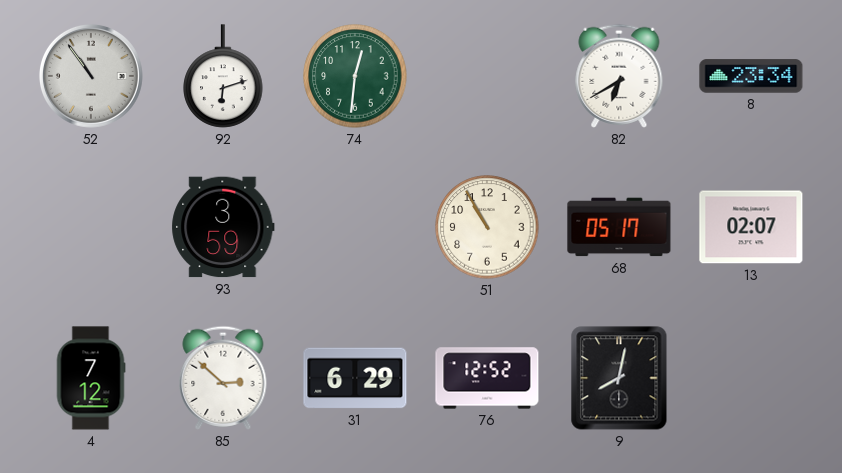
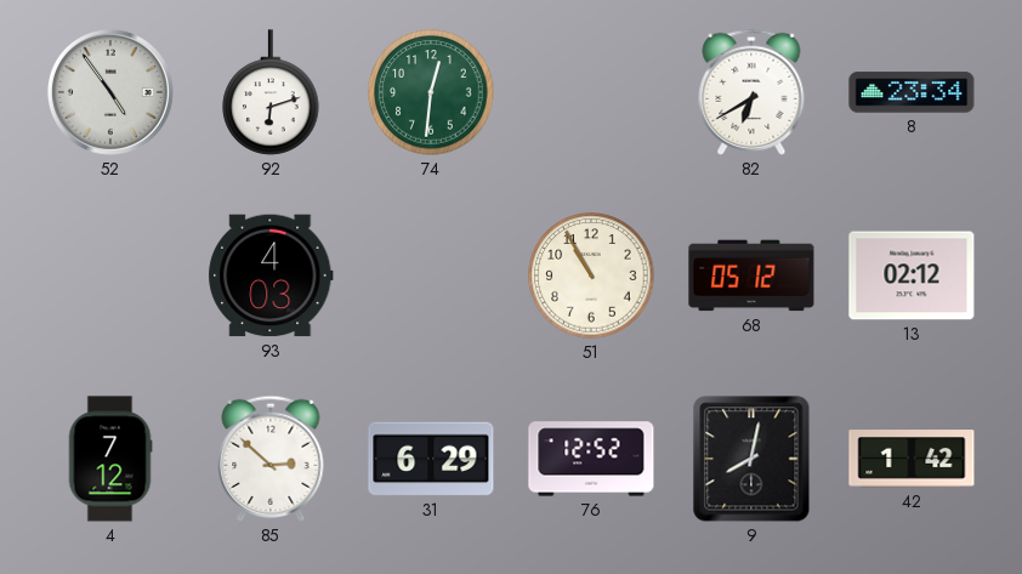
52: 10:54 -> 4:54
93: 3:59 -> 4:03
68: 05:17 -> 05:12
13: 02:07 -> 02:12
42: none -> 1:42
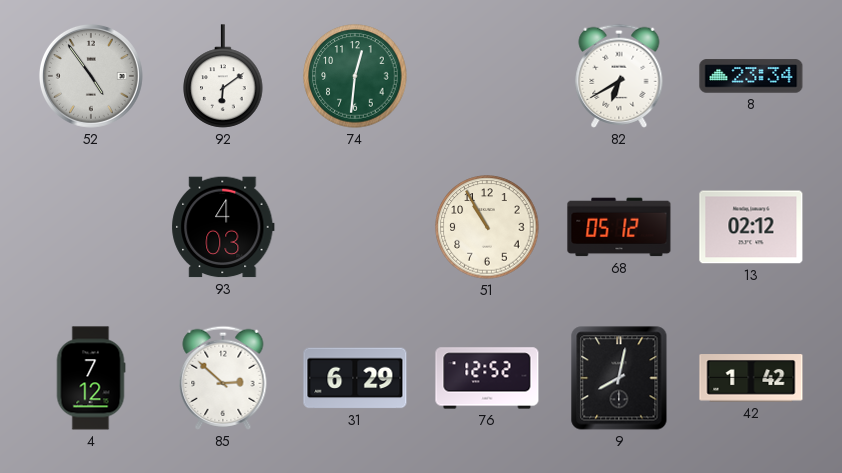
92: 6:12 -> 6:09
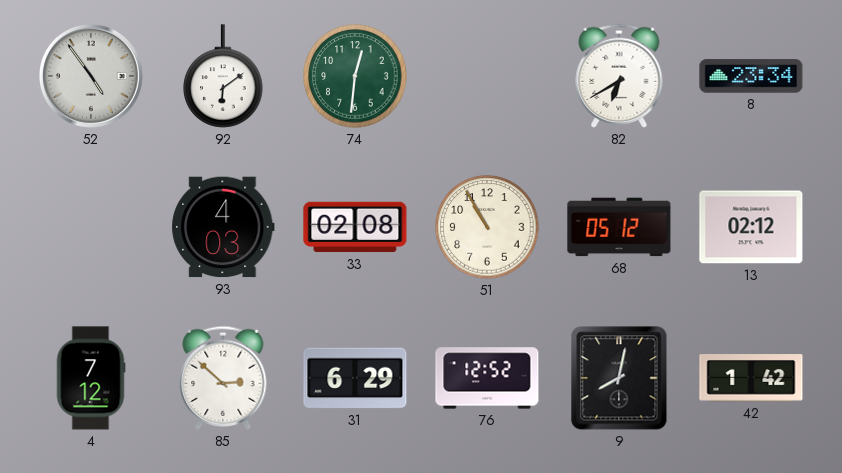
33: none -> 02:08
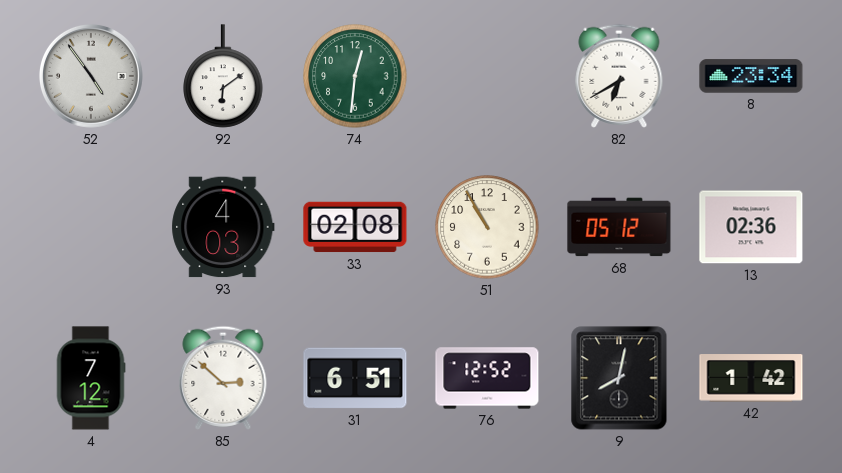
13: 02:12 -> 02:36
31: 6:29 -> 6:51
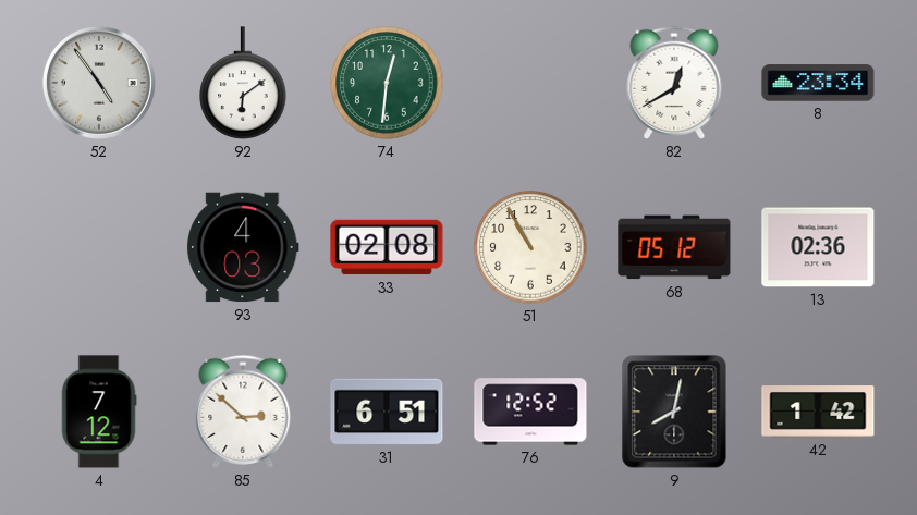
82: 6:40 -> 12:40
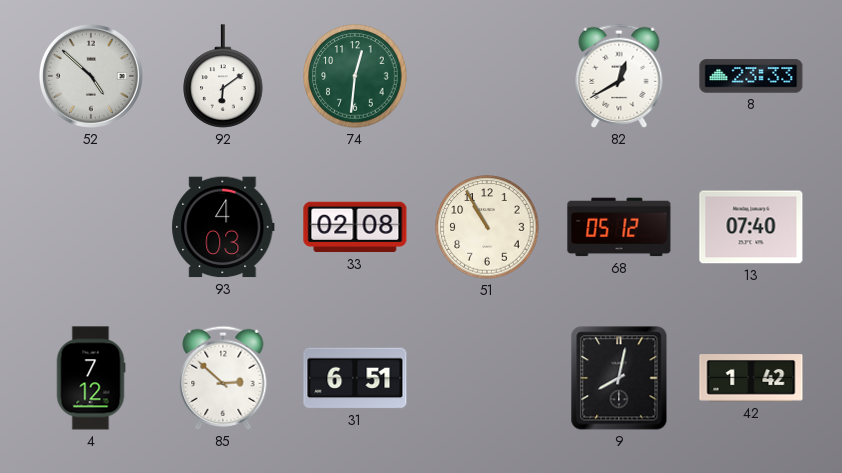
52: 4:54 -> 4:52
8: 23:34 -> 23:33
13: 02:36 -> 07:40
76: 12:52 -> none
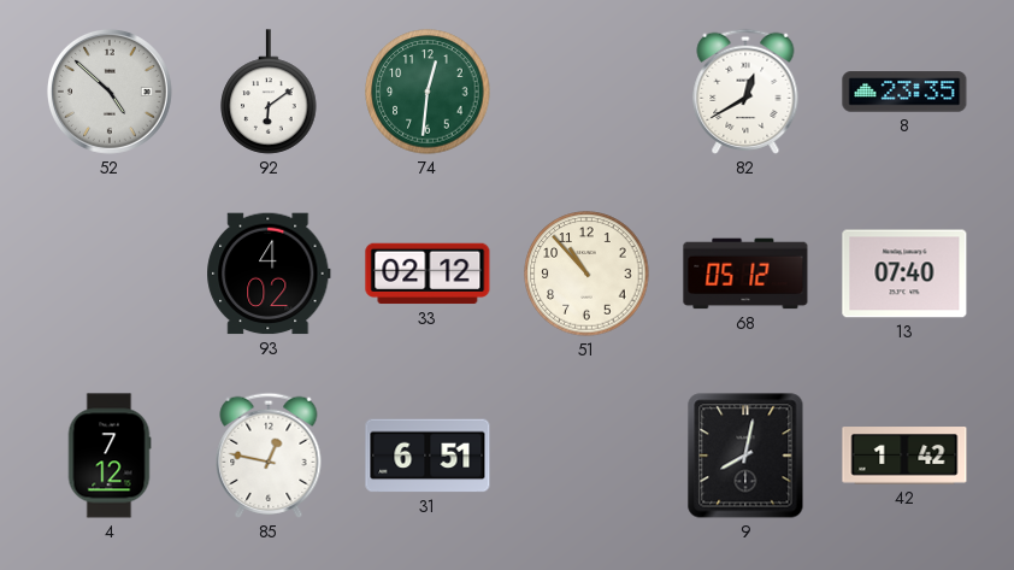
8: 23:33 -> 23:35
93: 4:03 -> 4:02
33: 02:08 -> 02:12
51: 10:55 -> 10:53
85: 2:52 -> 12:47
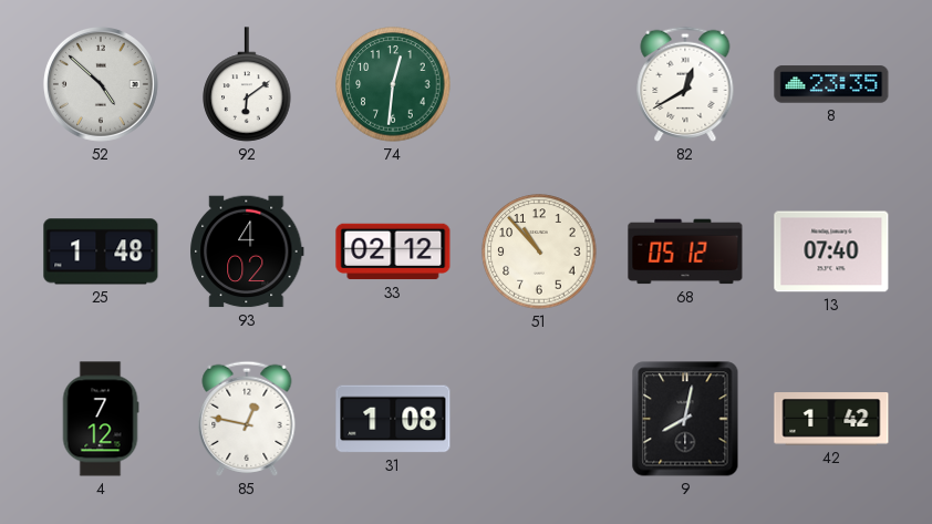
25: none -> 1:48
31: 6:51 -> 1:08
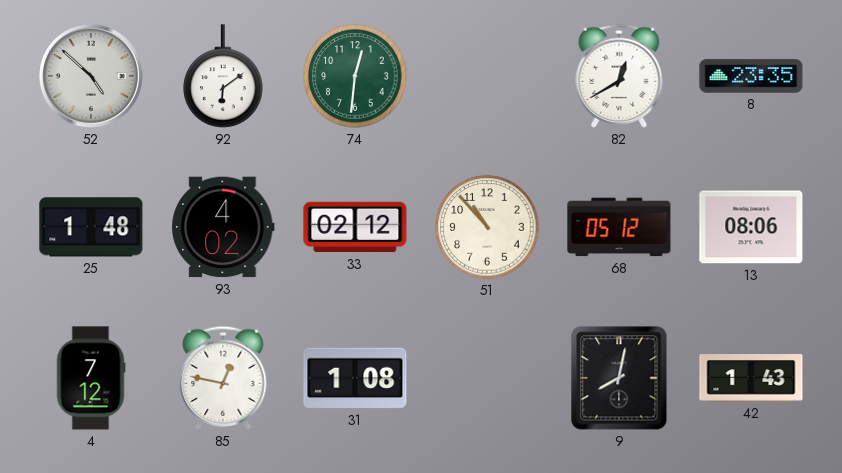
13: 07:40 -> 08:06
42: 1:42 -> 1:43
